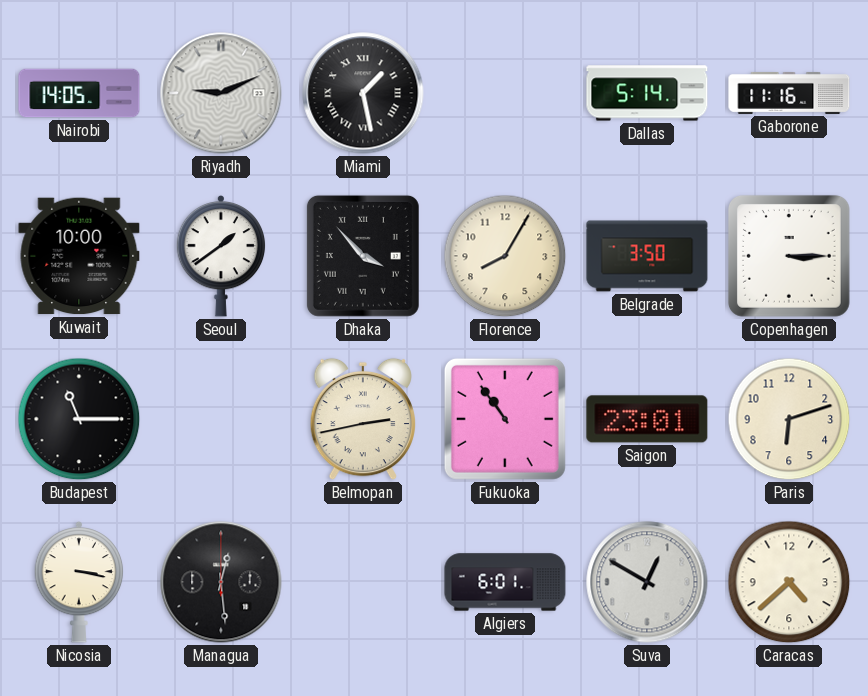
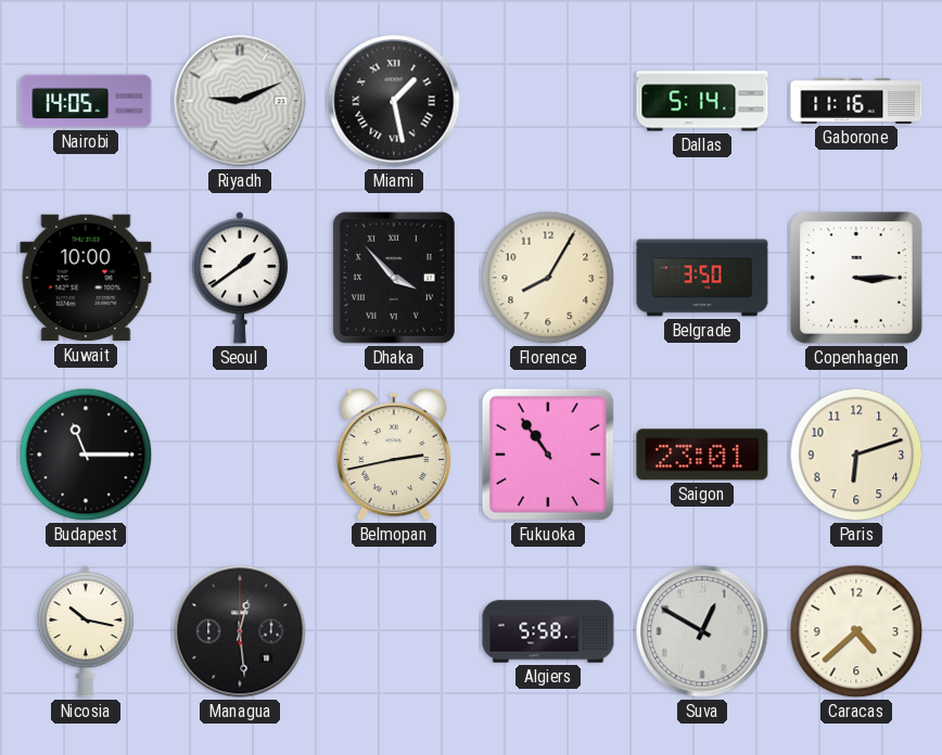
Nicosia: 3:17 -> 10:17
Algiers: 6:01 -> 5:58
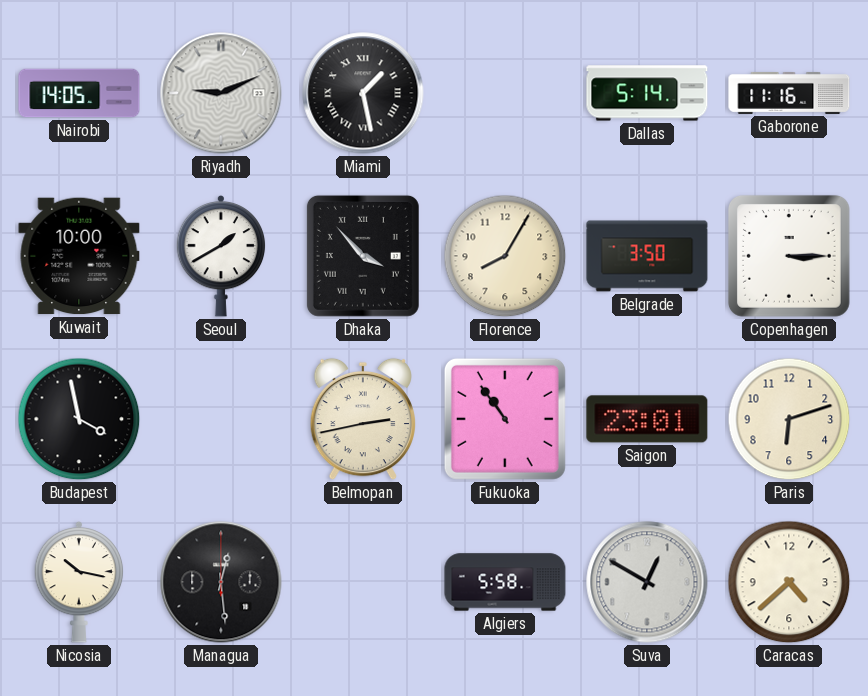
Seoul: 1:39 -> 1:40
Budapest: 11:15 -> 3:58
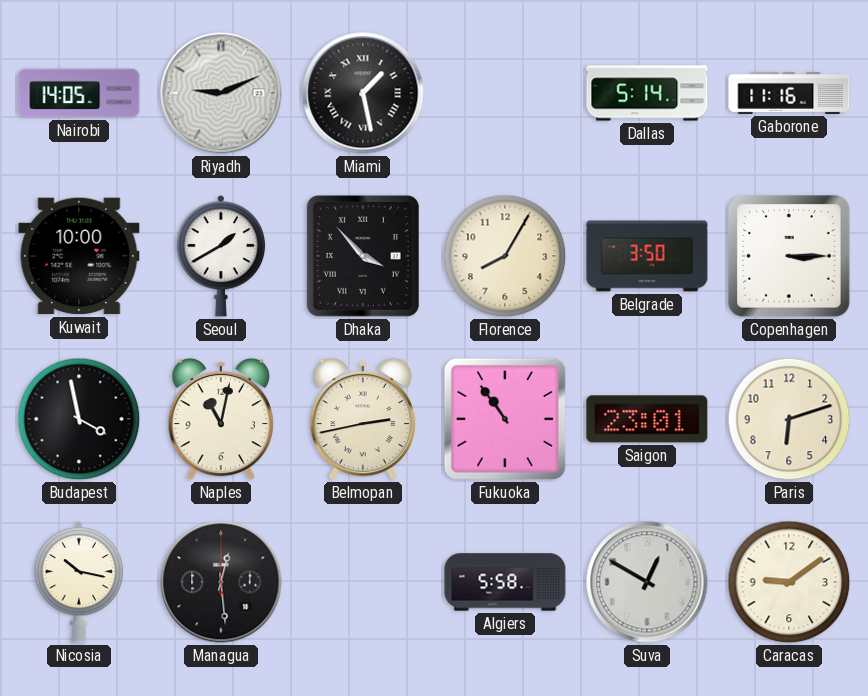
Naples: none -> 11:02
Caracas: 4:38 -> 9:09
